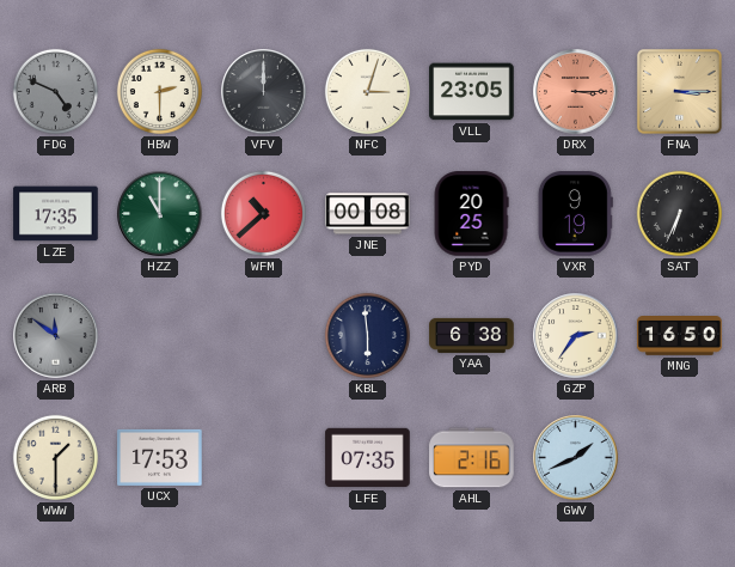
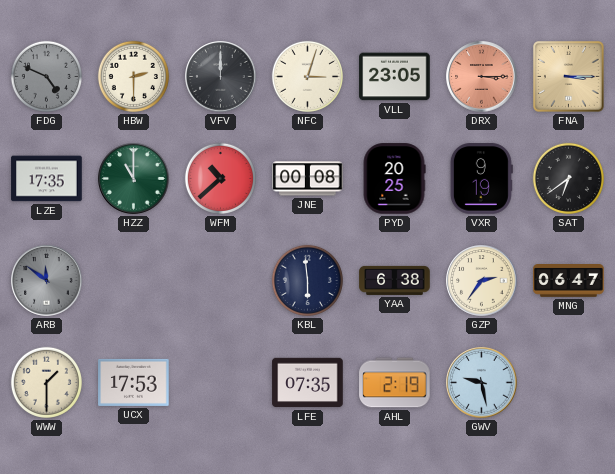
SAT: 6:34 -> 6:39
MNG: 16:50 -> 06:47
AHL: 2:16 -> 2:19
GWV: 1:41 -> 9:28
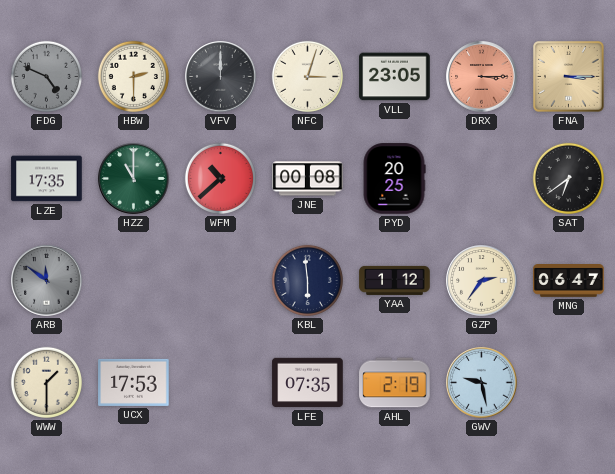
VXR: 9:19 -> none
YAA: 6:38 -> 1:12
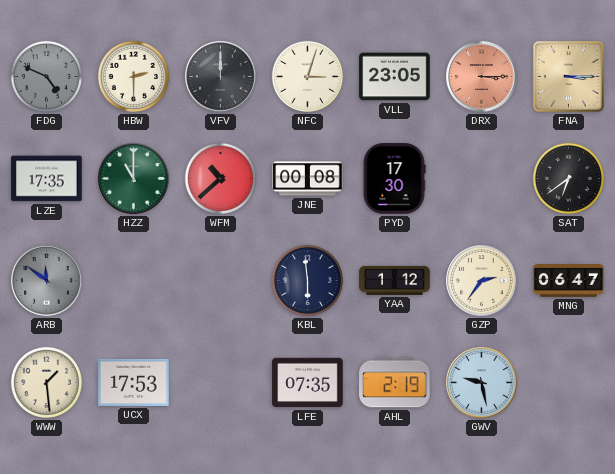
PYD: 20:25 -> 17:30
WWW: 1:30 -> 1:29
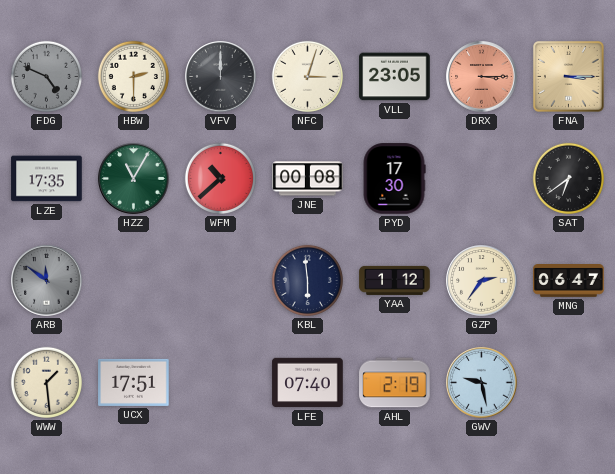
HZZ: 11:00 -> 11:05
UCX: 17:53 -> 17:51
LFE: 07:35 -> 07:40
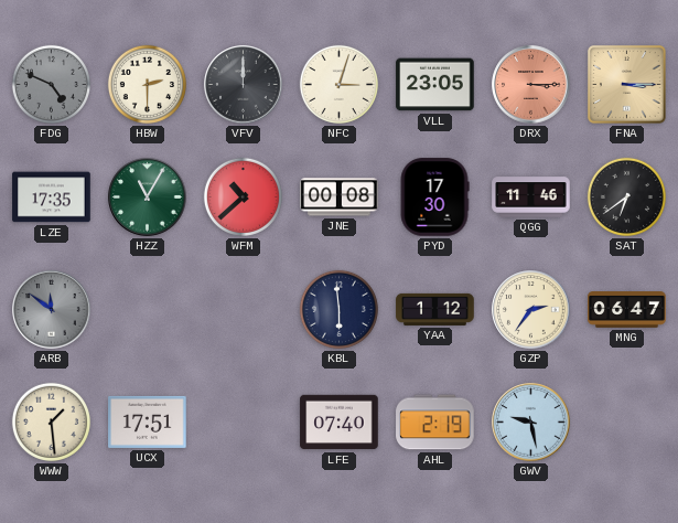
QGG: none -> 11:46
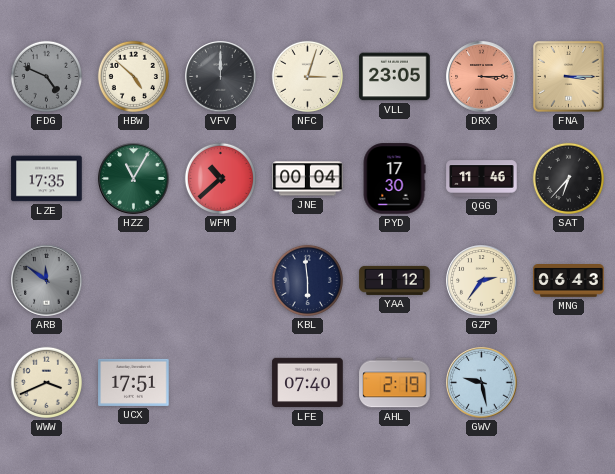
HBW: 2:30 -> 4:52
JNE: 00:08 -> 00:04
SAT: 6:39 -> 6:37
MNG: 06:47 -> 06:43
WWW: 1:29 -> 3:41
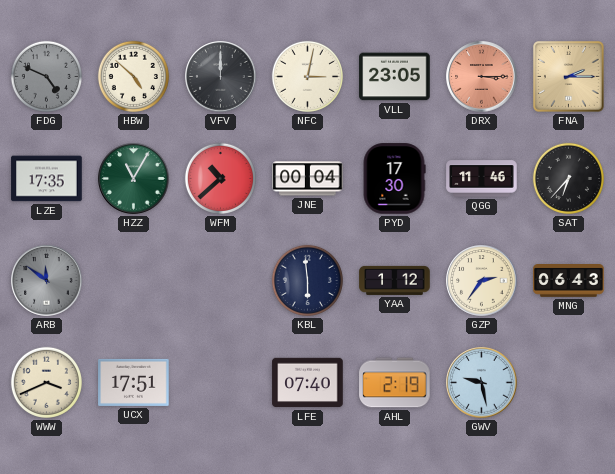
NFC: 3:03 -> 3:02
FNA: 3:15 -> 2:15
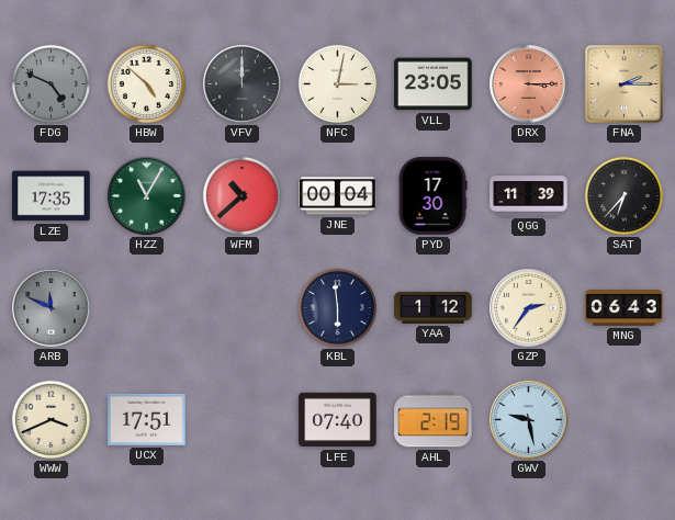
QGG: 11:46 -> 11:39
ARB: 11:51 -> 11:49
